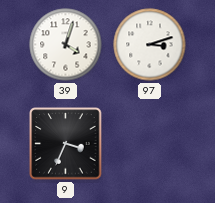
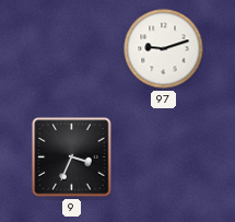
39: 4:03 -> none
97: 3:12 -> 9:12
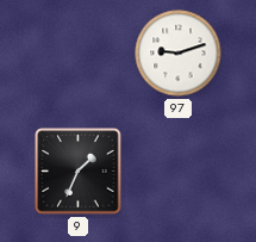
9: 3:34 -> 1:34
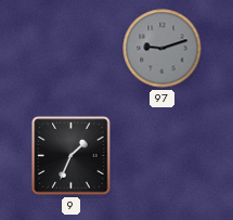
97 dial: white -> grey
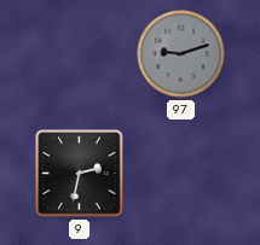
9: 1:34 -> 2:32
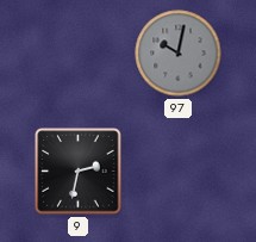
97: 9:12 -> 10:02
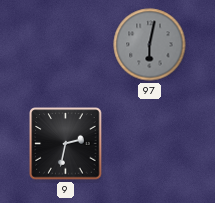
97: 10:02 -> 6:02
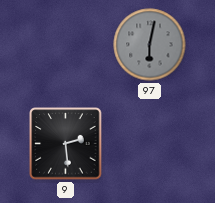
9: 2:32 -> 2:29
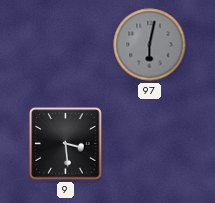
9: 2:29 -> 3:29
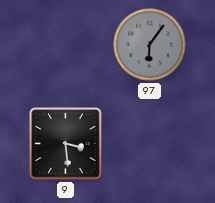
97: 6:02 -> 6:06
